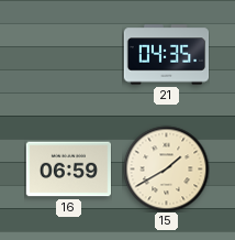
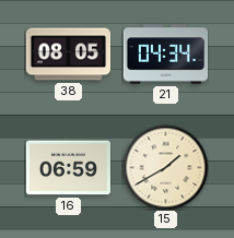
38: none -> 08:05
21: 04:35 -> 04:34
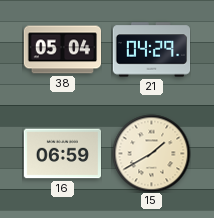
38: 08:05 -> 05:04
21: 04:34 -> 04:29
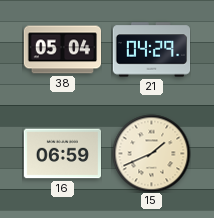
15: 1:40 -> 1:41
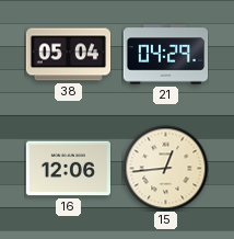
16: 06:59 -> 12:06
15: 1:41 -> 12:44
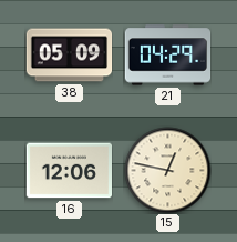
38: 05:04 -> 05:09
15: 12:44 -> 12:47
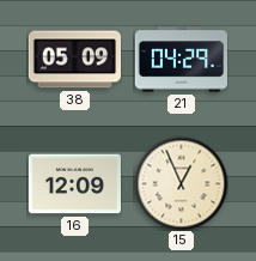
16: 12:06 -> 12:09
15: 12:47 -> 12:56
